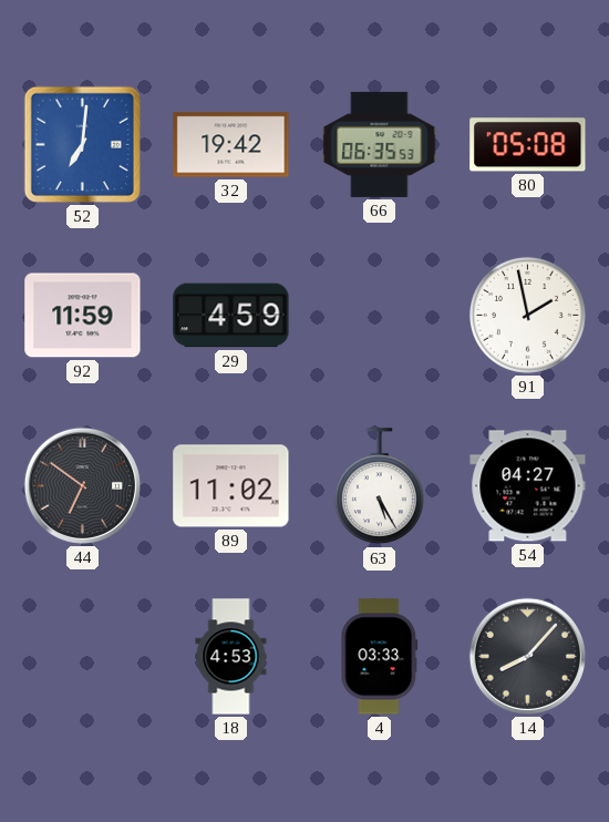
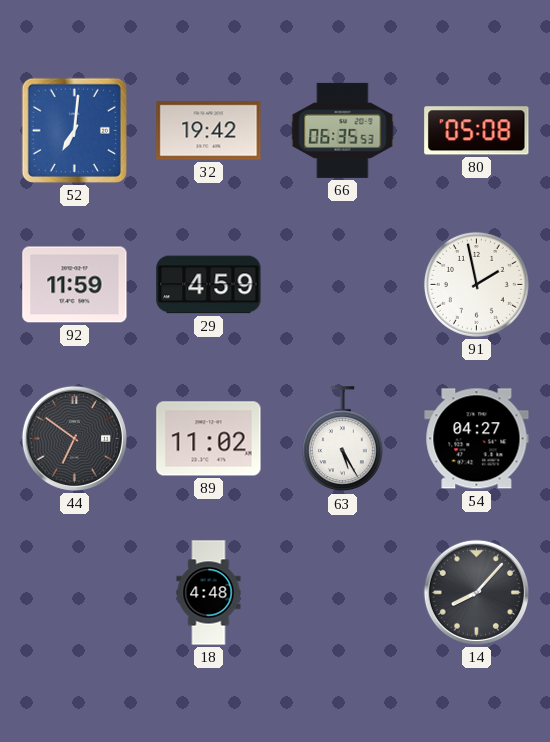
18: 4:53 -> 4:48
4: 03:33 -> none
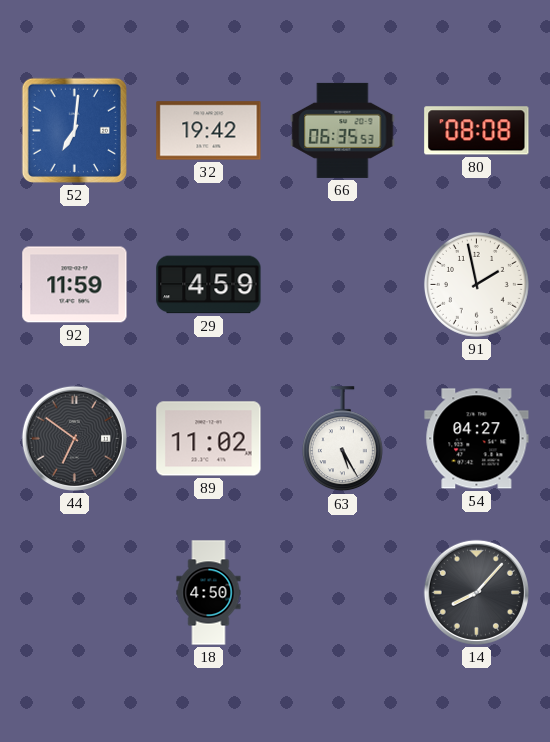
80: 05:08 -> 08:08
18: 4:48 -> 4:50
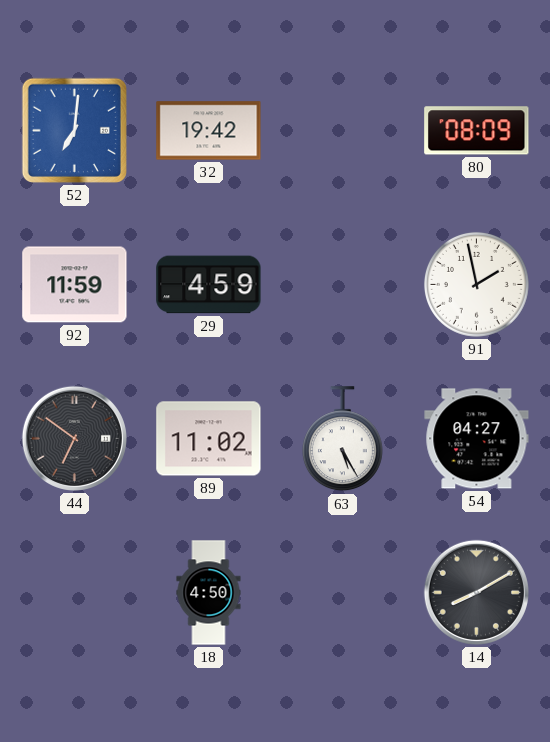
66: 06:35 -> none
80: 08:08 -> 08:09
14: 8:07 -> 8:10
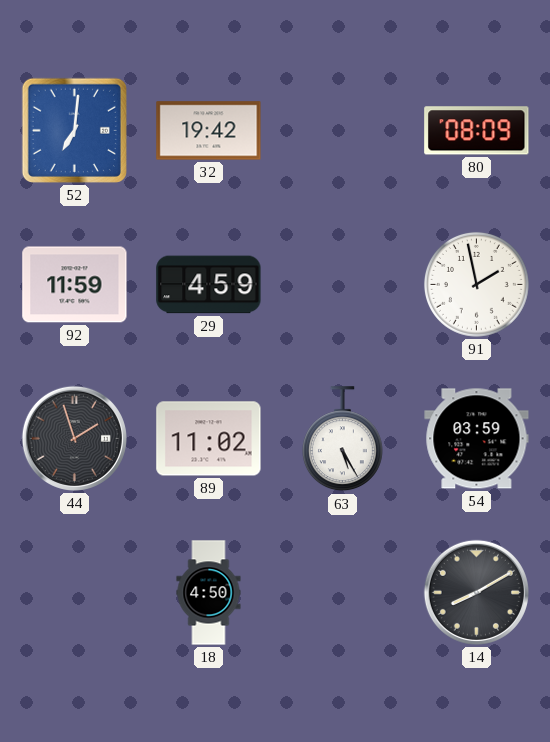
44: 6:51 -> 1:57
54: 04:27 -> 03:59
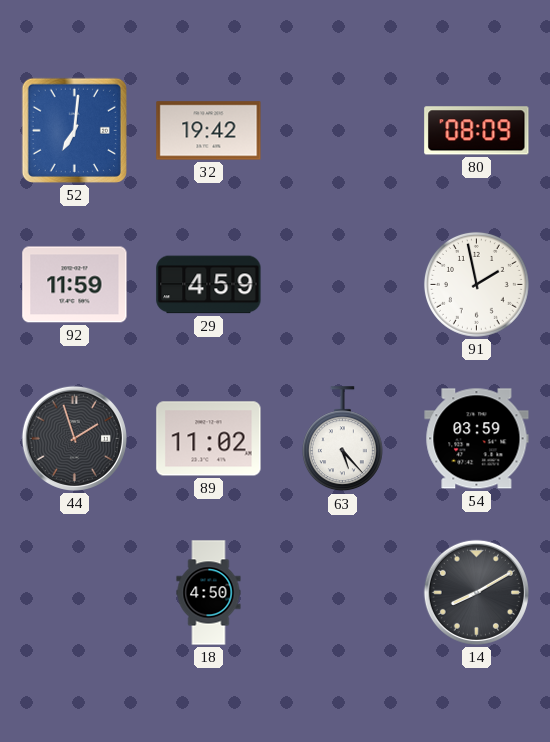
63: 5:25 -> 5:23
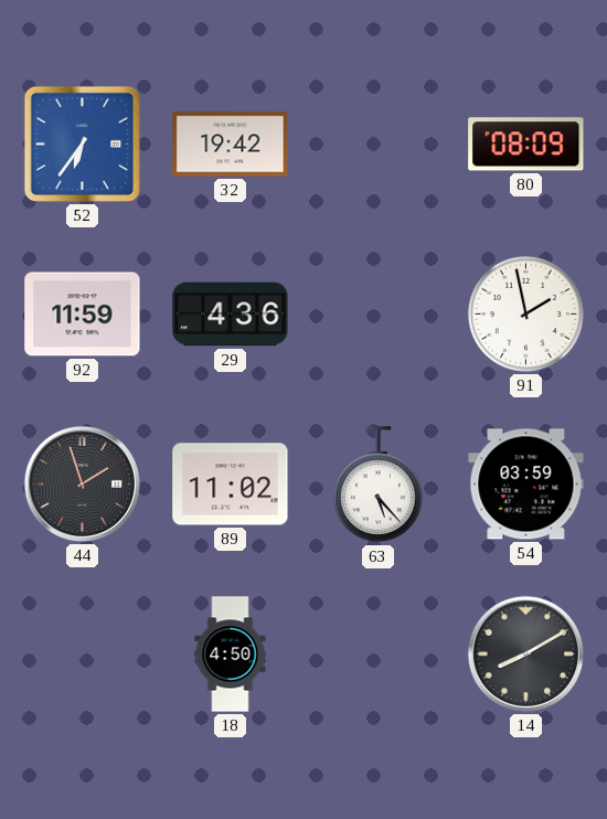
52: 7:01 -> 6:36
29: 4:59 -> 4:36
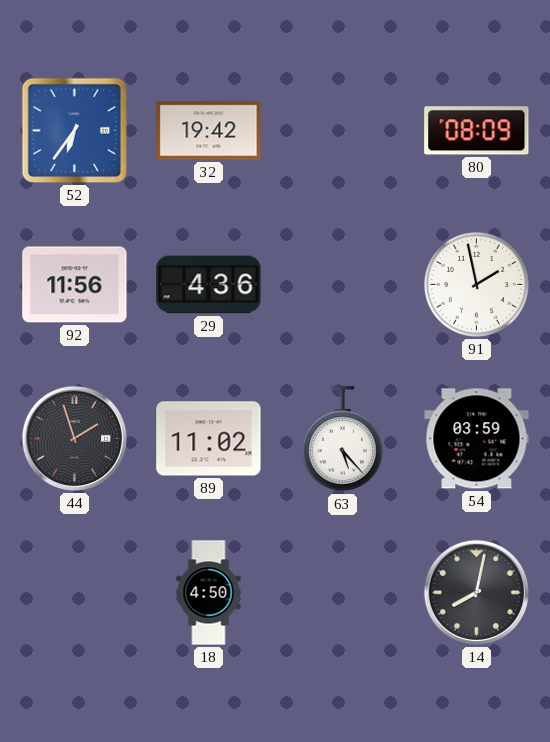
92: 11:59 -> 11:56
14: 8:10 -> 8:02
